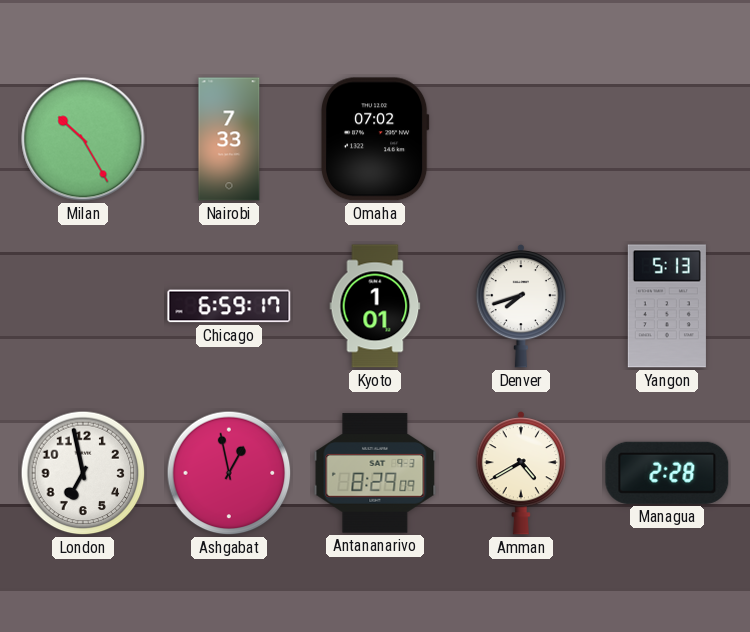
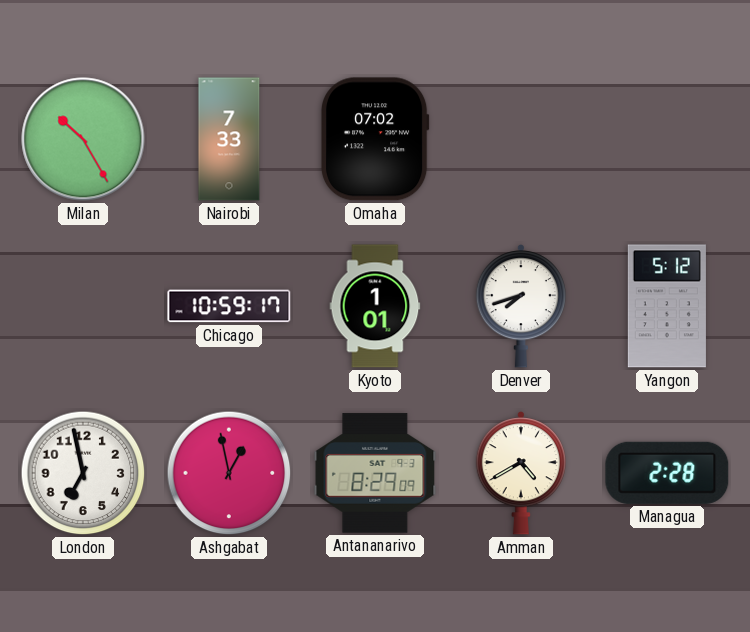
Chicago: 6:59 -> 10:59
Yangon: 5:13 -> 5:12
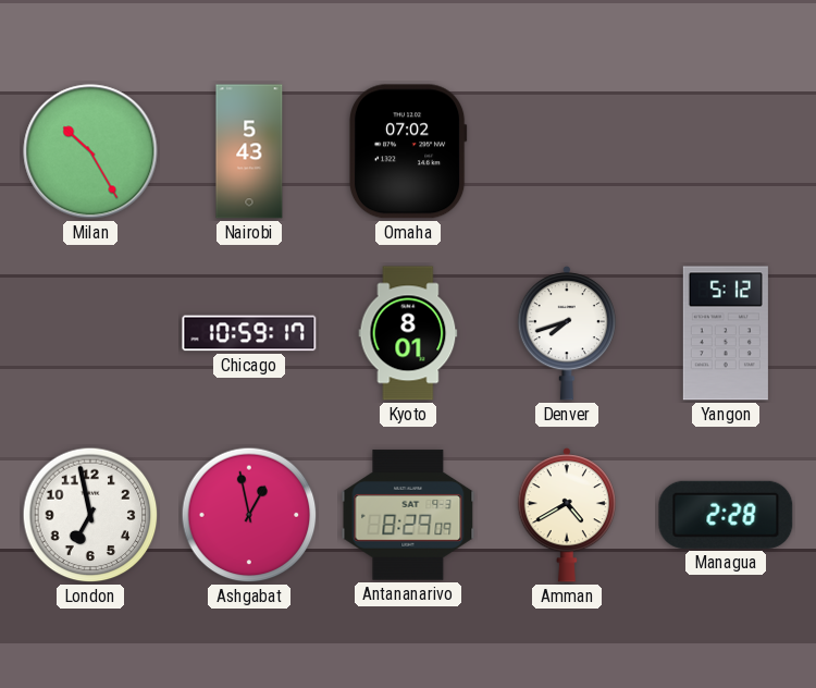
Nairobi: 7:33 -> 5:43
Kyoto: 1:01 -> 8:01
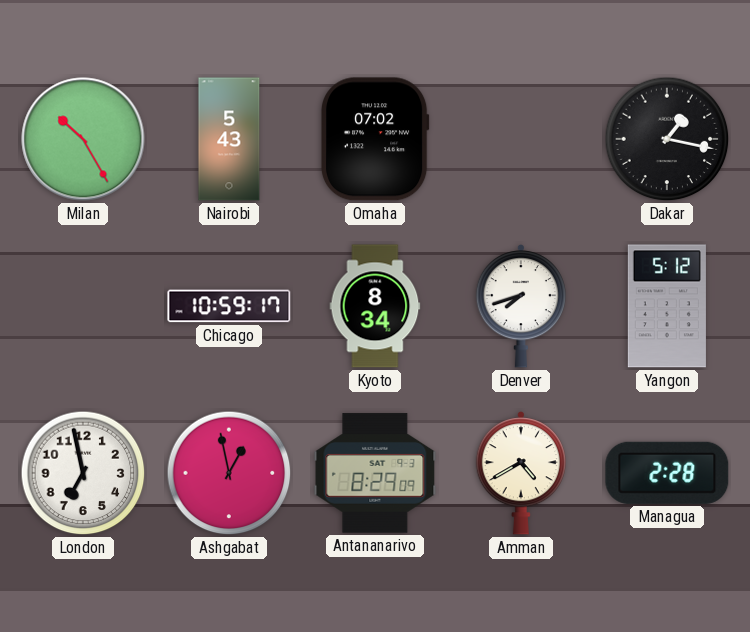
Dakar: none -> 1:17
Kyoto: 8:01 -> 8:34
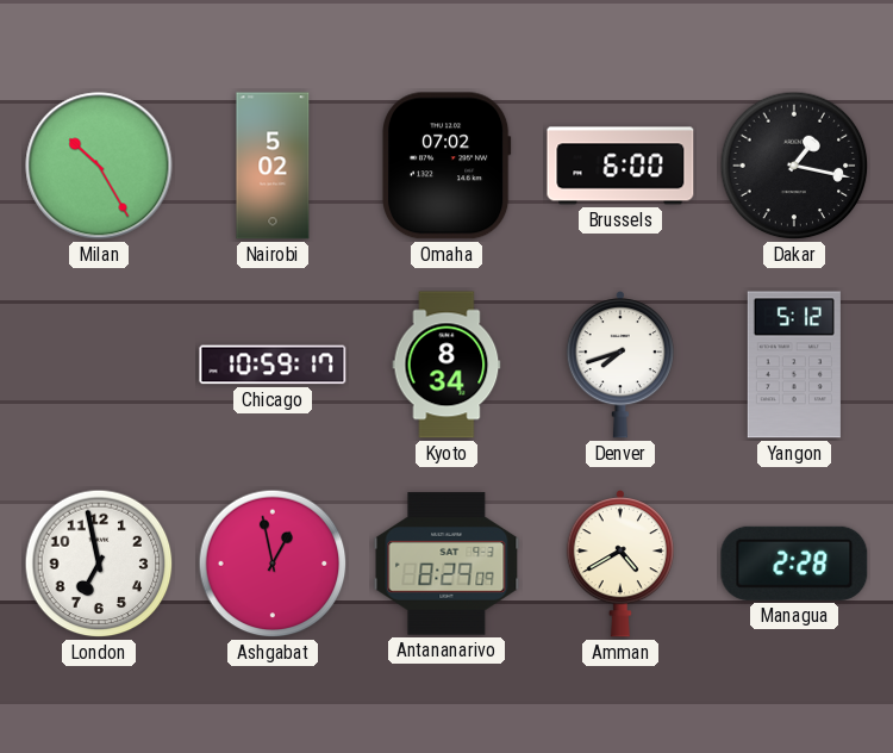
Nairobi: 5:43 -> 5:02
Brussels: none -> 6:00
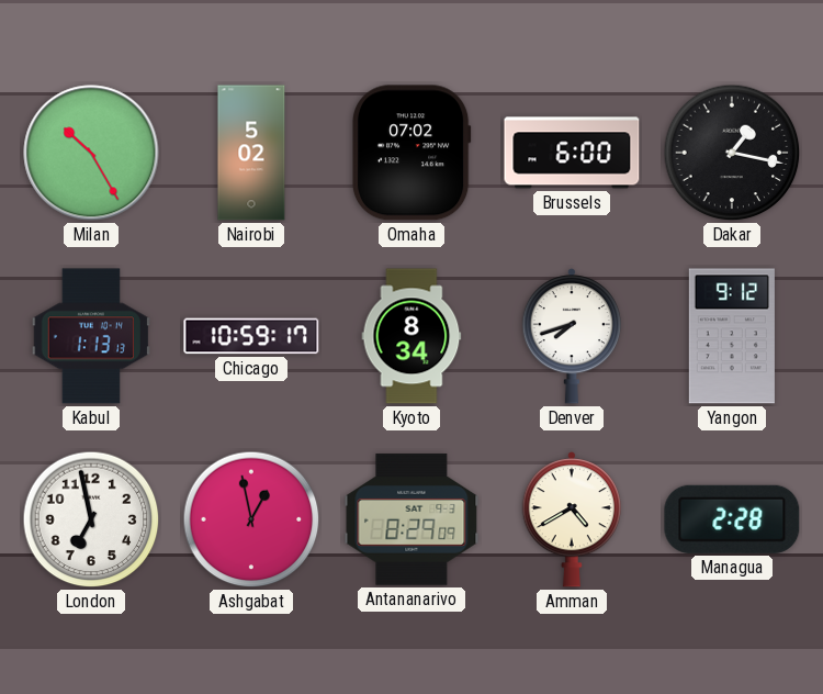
Kabul: none -> 1:13
Yangon: 5:12 -> 9:12
